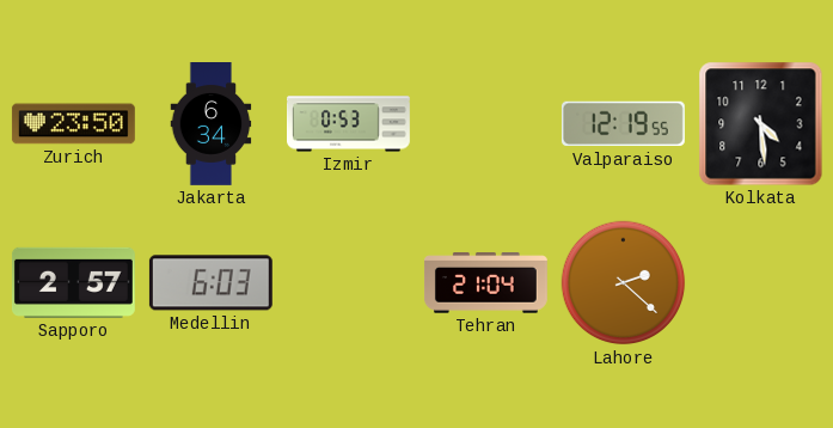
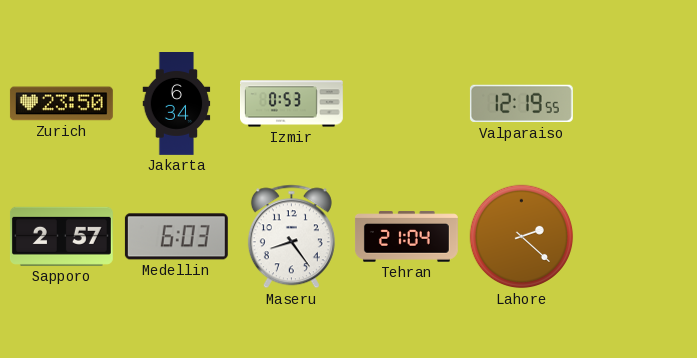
Kolkata: 4:29 -> none
Maseru: none -> 8:24
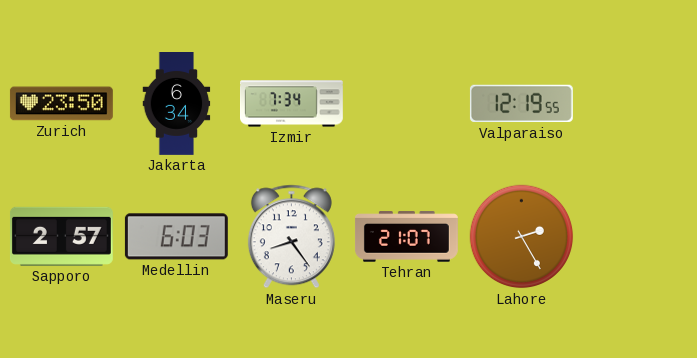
Izmir: 0:53 -> 7:34
Tehran: 21:04 -> 21:07
Lahore: 2:22 -> 2:25
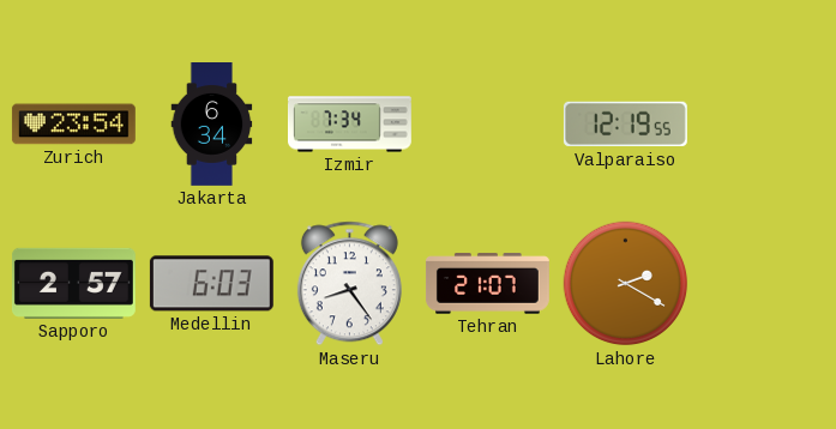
Zurich: 23:50 -> 23:54
Lahore: 2:25 -> 2:20
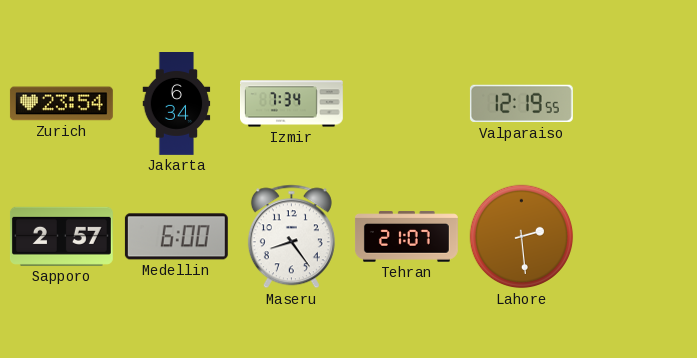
Medellin: 6:03 -> 6:00
Lahore: 2:20 -> 2:29
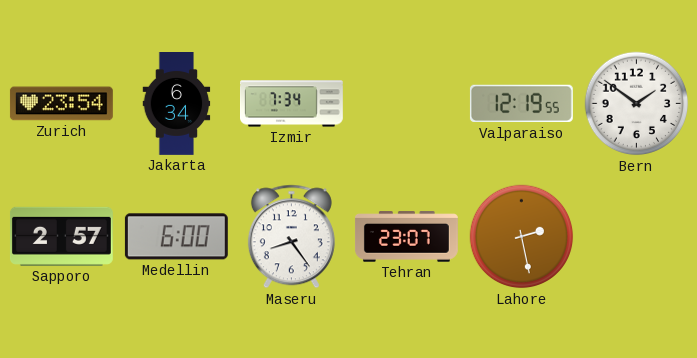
Bern: none -> 1:51
Tehran: 21:07 -> 23:07
Lahore: 2:29 -> 2:28
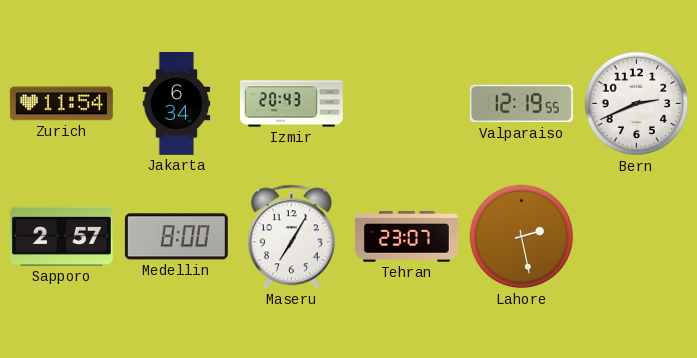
Zurich: 23:54 -> 11:54
Izmir: 7:34 -> 20:43
Bern: 1:51 -> 2:41
Medellin: 6:00 -> 8:00
Maseru: 8:24 -> 7:05
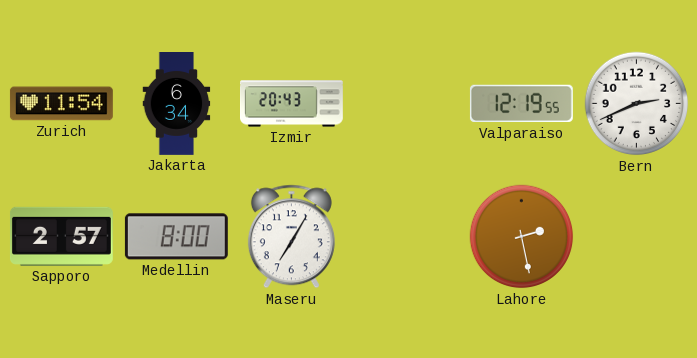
Tehran: 23:07 -> none
